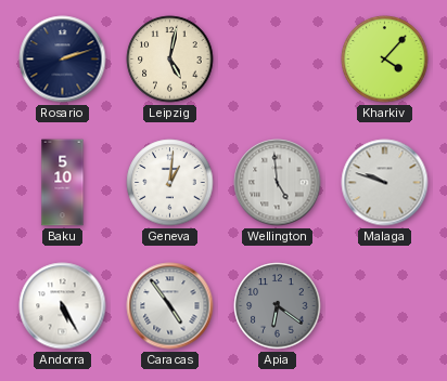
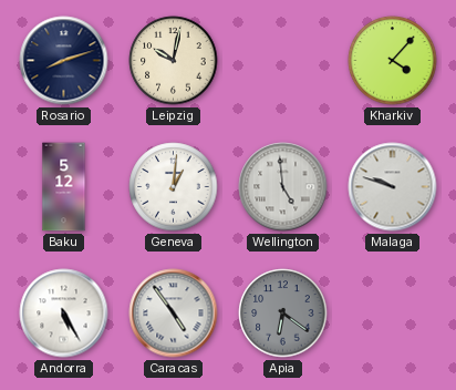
Rosario: 2:12 -> 8:12
Leipzig: 5:02 -> 10:02
Baku: 5:10 -> 5:12
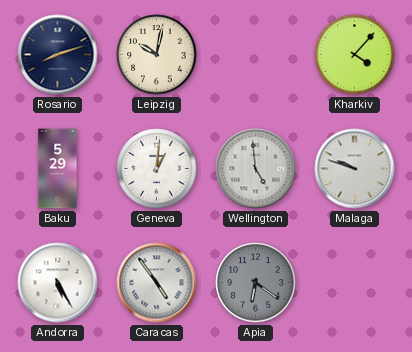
Baku: 5:12 -> 5:29
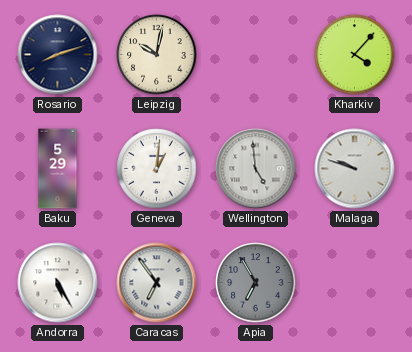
Caracas: 4:54 -> 6:54
Apia: 6:21 -> 6:55
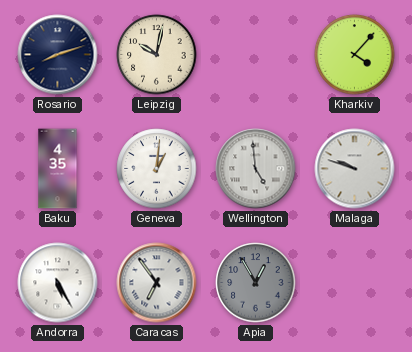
Baku: 5:29 -> 4:35
Apia: 6:55 -> 12:55
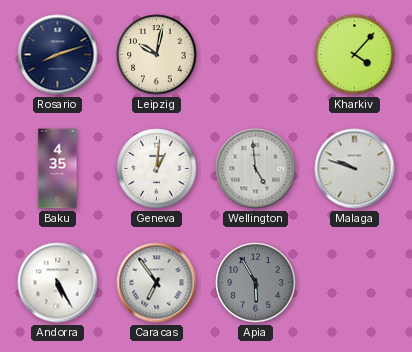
Apia: 12:55 -> 5:55
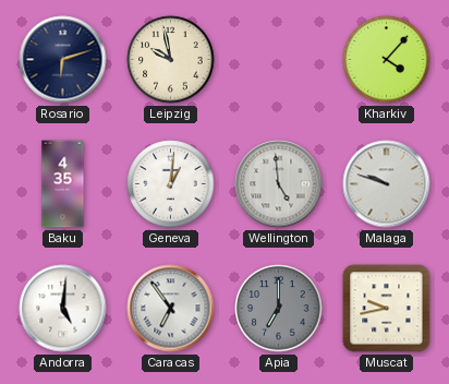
Rosario: 8:12 -> 6:12
Leipzig: 10:02 -> 9:58
Andorra: 5:25 -> 5:01
Apia: 5:55 -> 7:00
Muscat: none -> 9:43
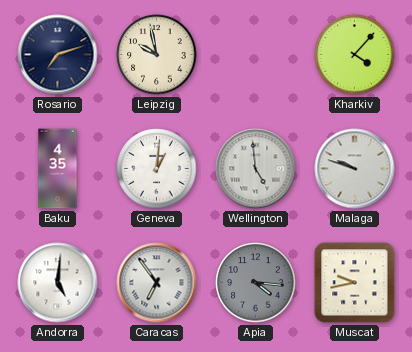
Rosario: 6:12 -> 7:12
Apia: 7:00 -> 4:16
